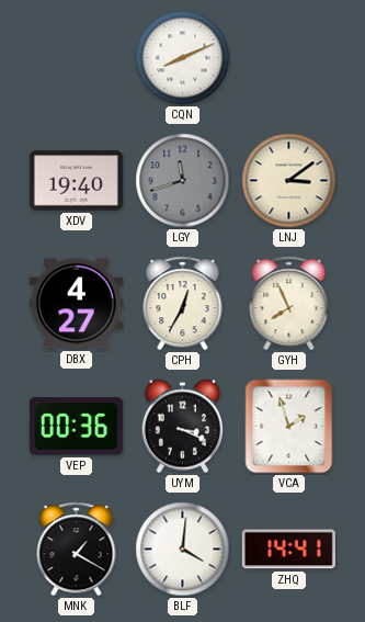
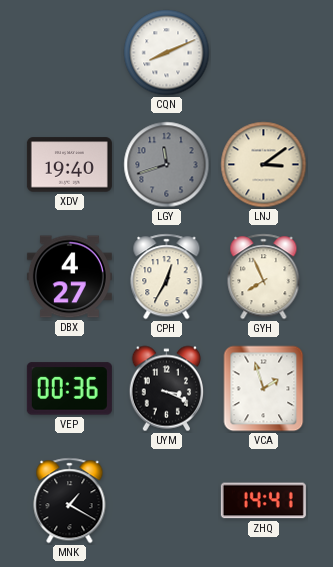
BLF: 4:01 -> none
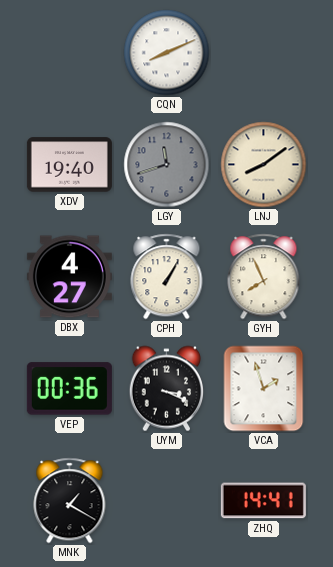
LNJ: 3:09 -> 8:09
CPH: 12:35 -> 1:05
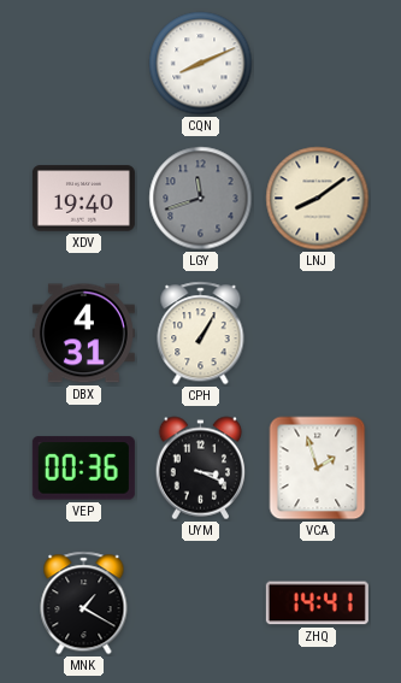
DBX: 4:27 -> 4:31
GYH: 7:56 -> none
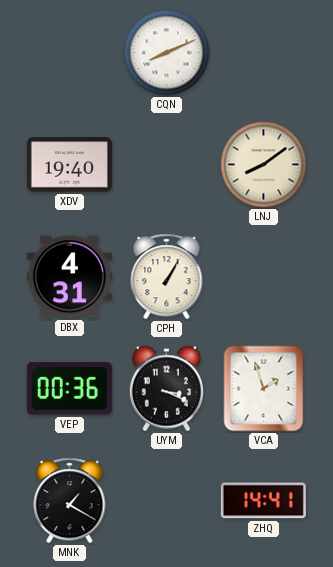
LGY: 11:42 -> none
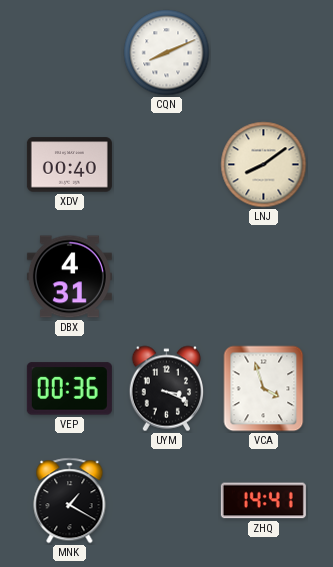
XDV: 19:40 -> 00:40
CPH: 1:05 -> none
VCA: 1:57 -> 3:57
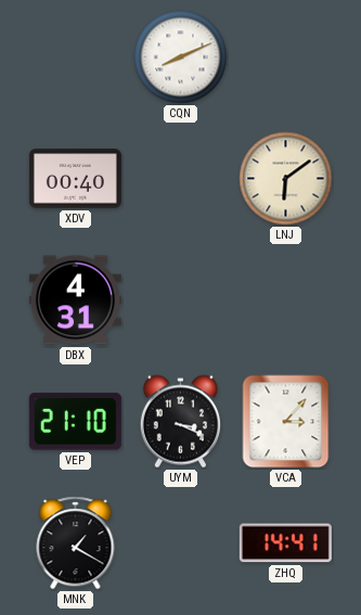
LNJ: 8:09 -> 6:09
VEP: 00:36 -> 21:10
VCA: 3:57 -> 3:07
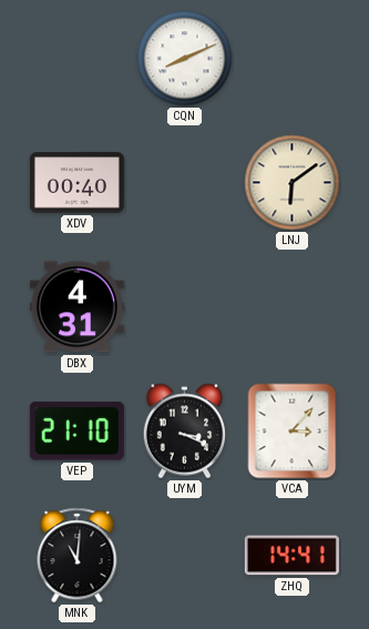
MNK: 1:20 -> 11:01
